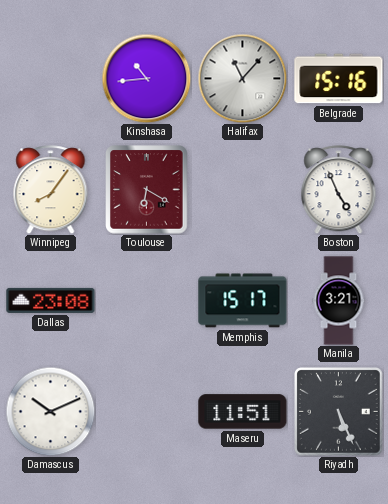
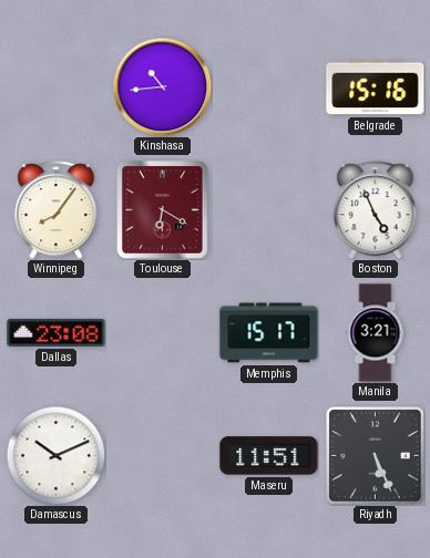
Halifax: 11:07 -> none
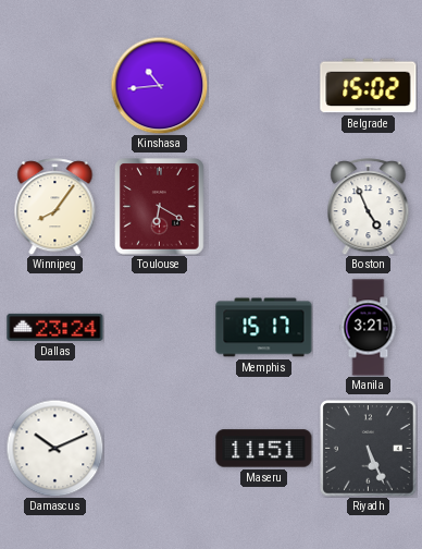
Belgrade: 15:16 -> 15:02
Dallas: 23:08 -> 23:24
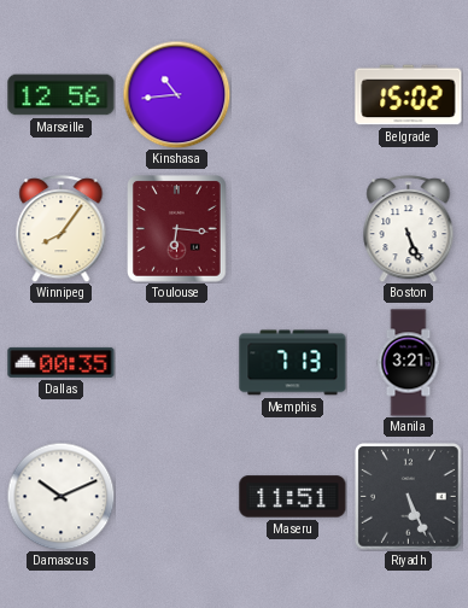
Marseille: none -> 12:56
Toulouse: 6:20 -> 6:16
Boston: 4:56 -> 5:26
Dallas: 23:24 -> 00:35
Memphis: 15:17 -> 7:13
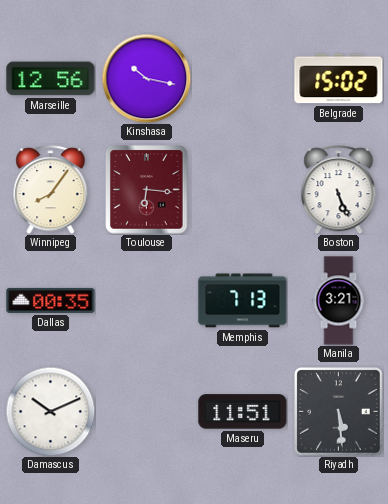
Kinshasa: 10:44 -> 10:17
Riyadh: 5:26 -> 5:29
